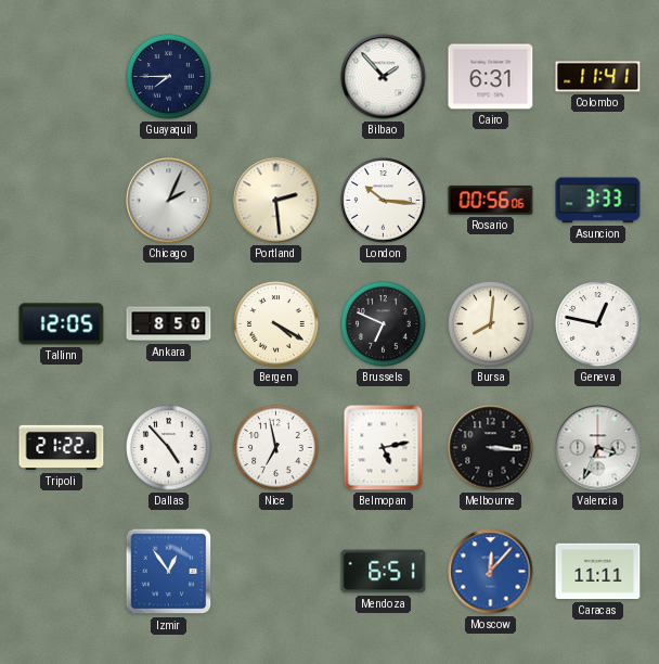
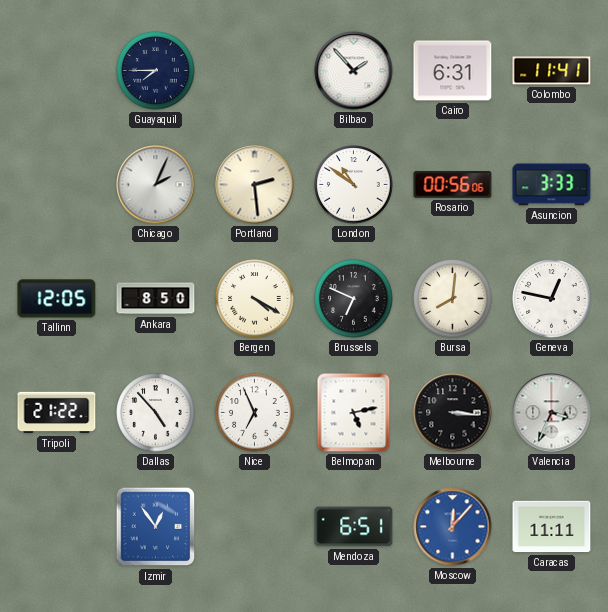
London: 10:16 -> 10:51
Nice: 6:58 -> 6:56
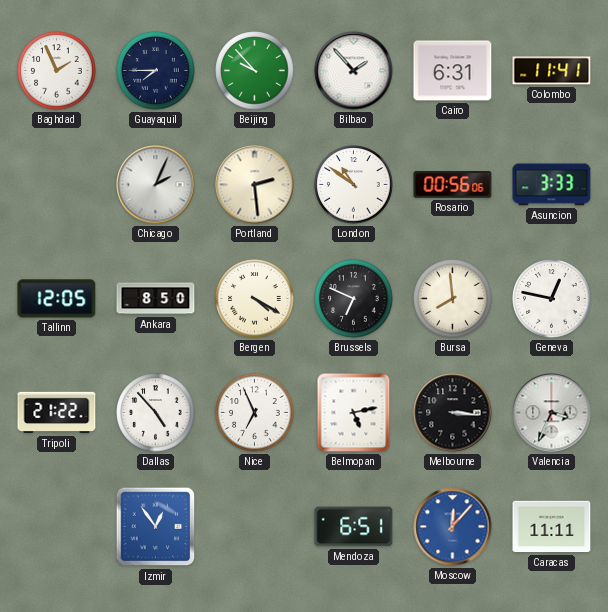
Baghdad: none -> 1:56
Beijing: none -> 9:53
Bursa: 8:01 -> 7:59
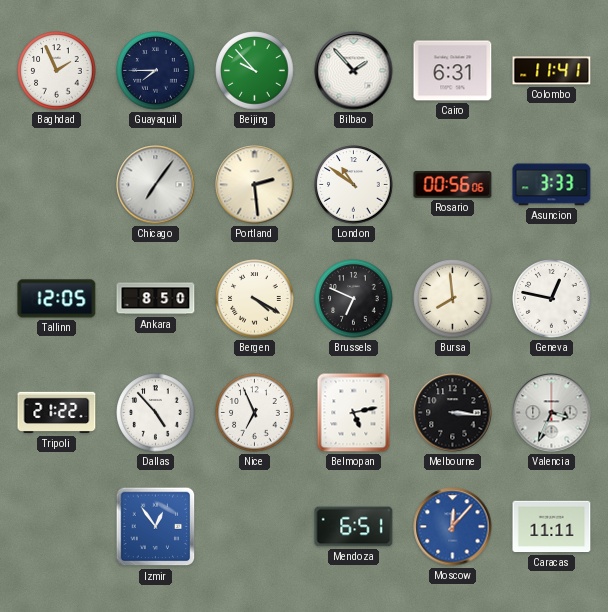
Chicago: 2:04 -> 7:06
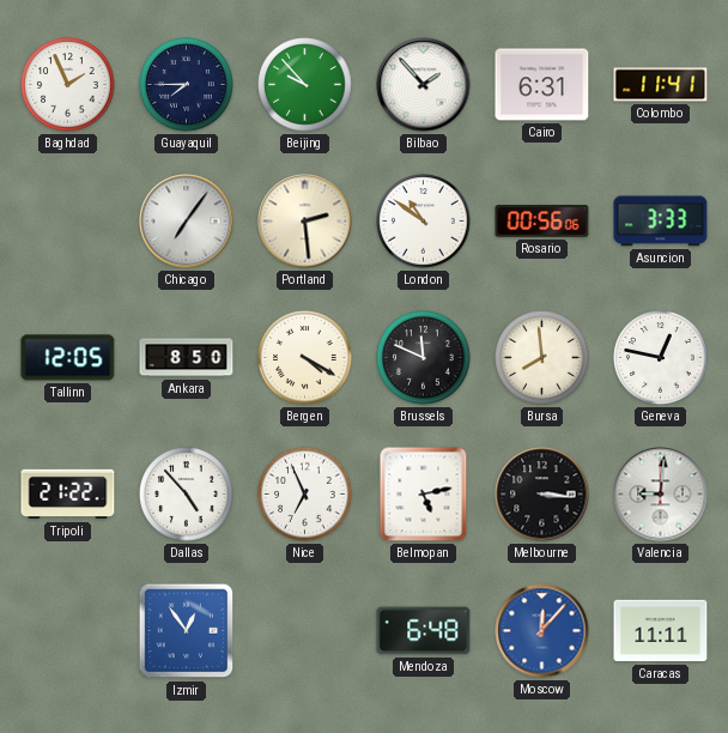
Brussels: 6:49 -> 11:49
Valencia: 3:34 -> 9:01
Mendoza: 6:51 -> 6:48
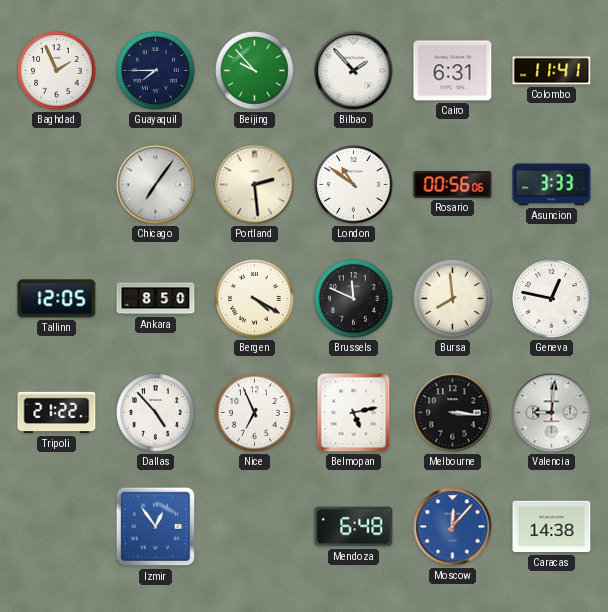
Caracas: 11:11 -> 14:38
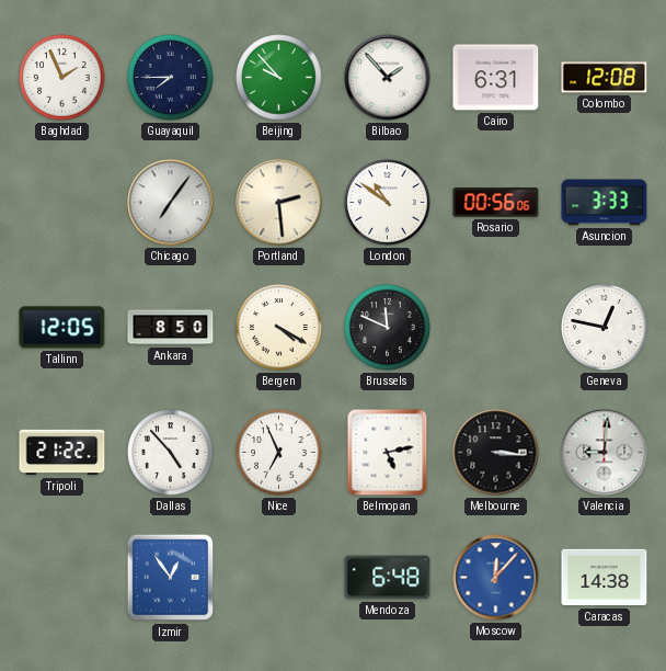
Colombo: 11:41 -> 12:08
Bursa: 7:59 -> none
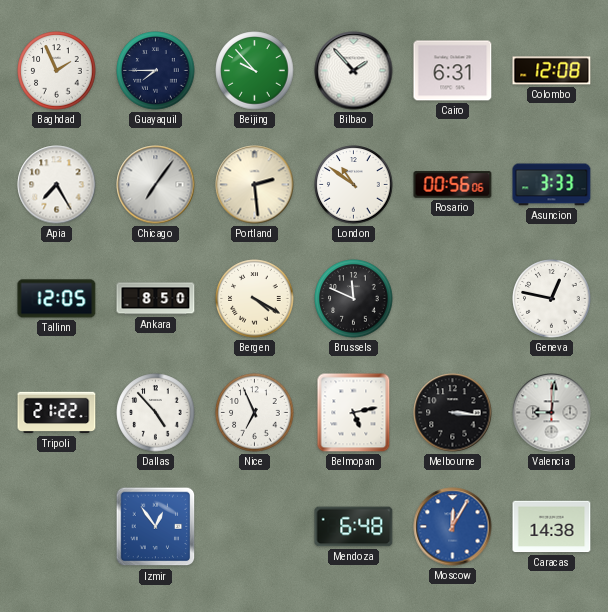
Apia: none -> 7:25
Moscow: 12:07 -> 12:05
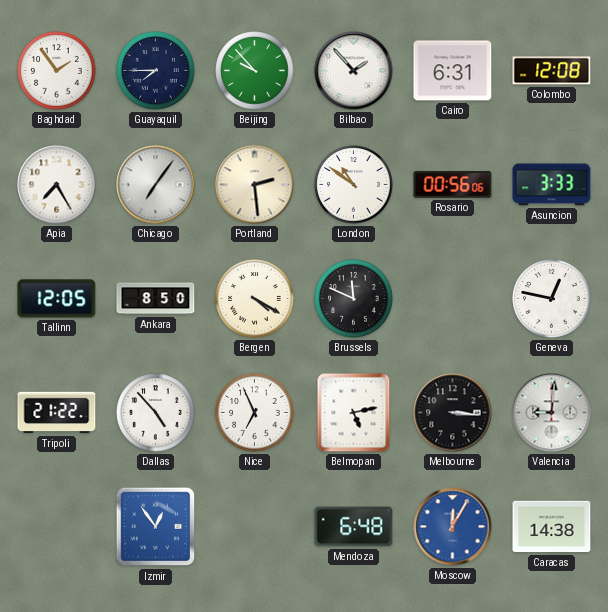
Baghdad: 1:56 -> 1:54
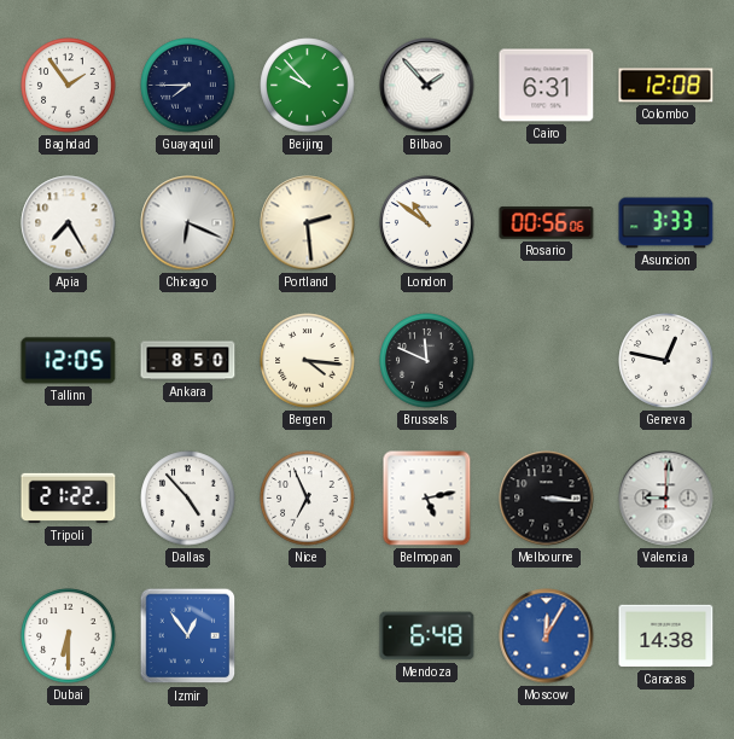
Chicago: 7:06 -> 6:19
Bergen: 4:20 -> 4:16
Dubai: none -> 6:30
